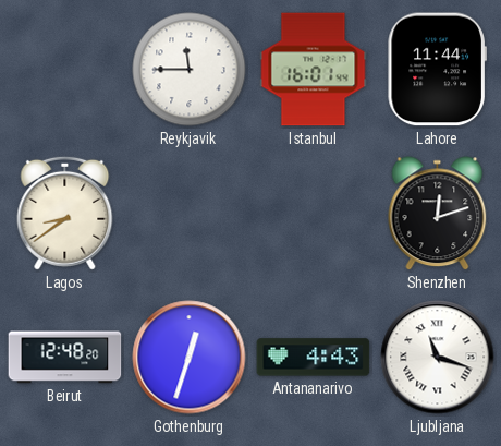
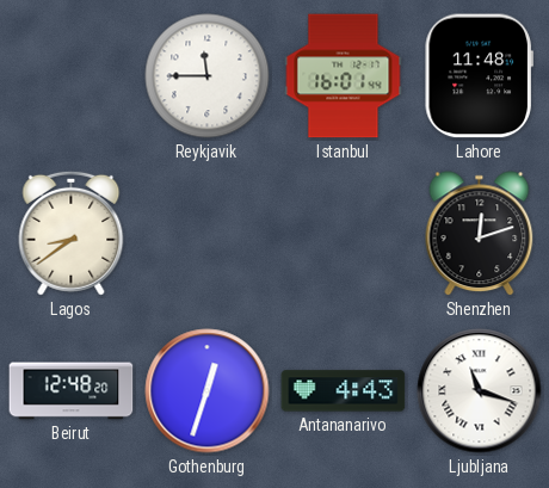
Lahore: 11:44 -> 11:48
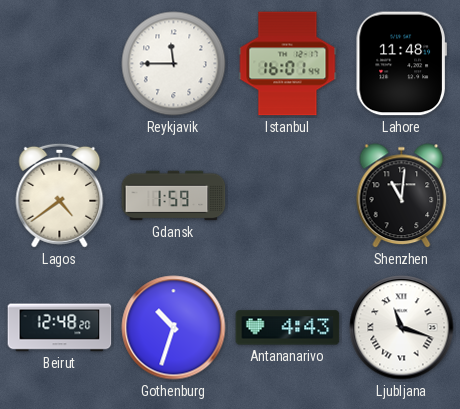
Lagos: 8:39 -> 4:39
Gdansk: none -> 1:59
Shenzhen: 12:12 -> 11:01
Gothenburg: 12:33 -> 10:33
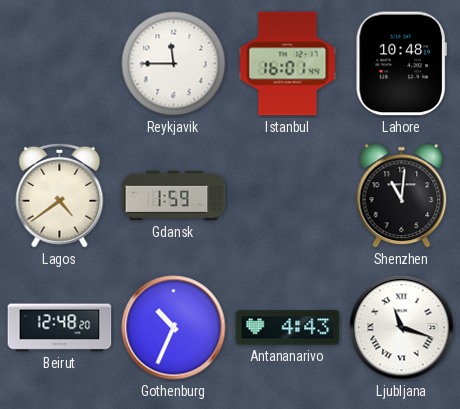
Lahore: 11:48 -> 10:48
Gothenburg: 10:33 -> 10:34
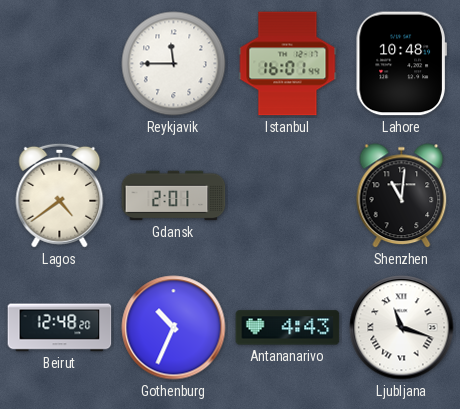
Gdansk: 1:59 -> 2:01
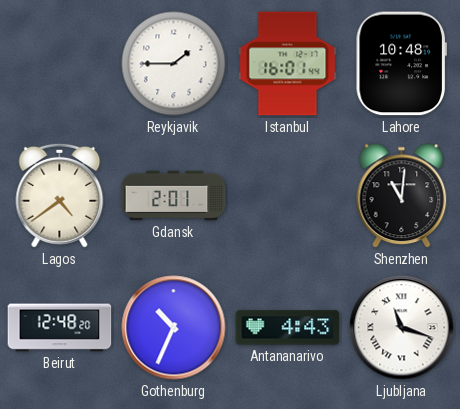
Reykjavik: 11:45 -> 1:45
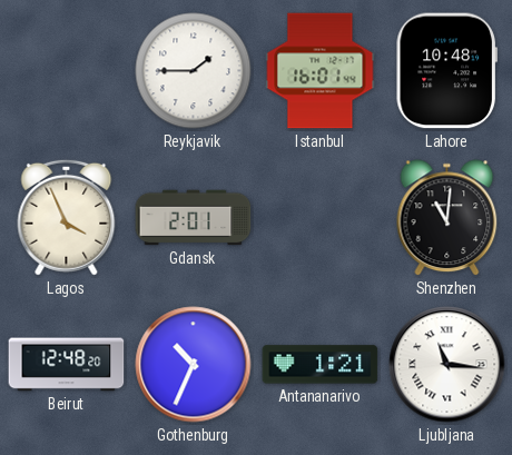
Lagos: 4:39 -> 3:56
Antananarivo: 4:43 -> 1:21
Ljubljana: 11:18 -> 11:16
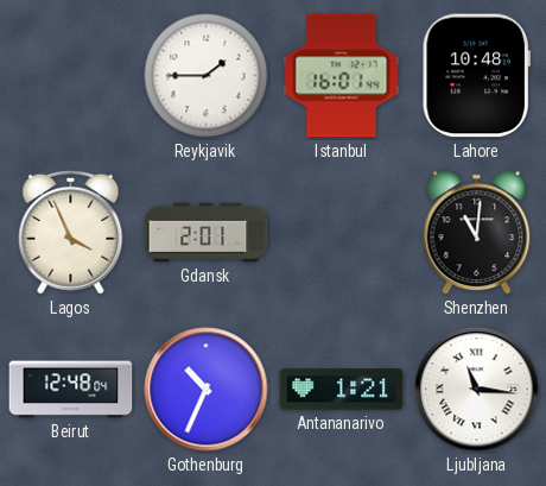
Beirut: 12:48:20 -> 12:48:04
